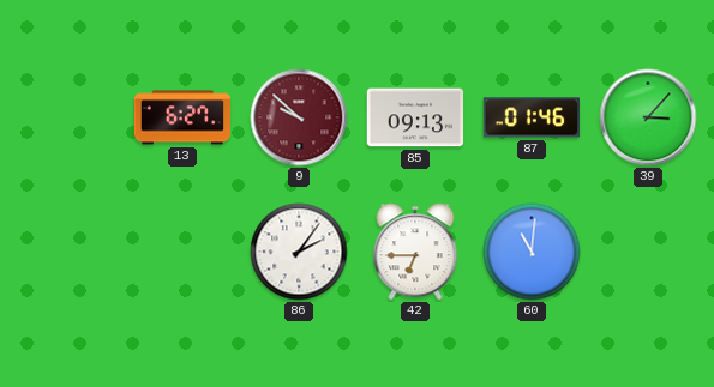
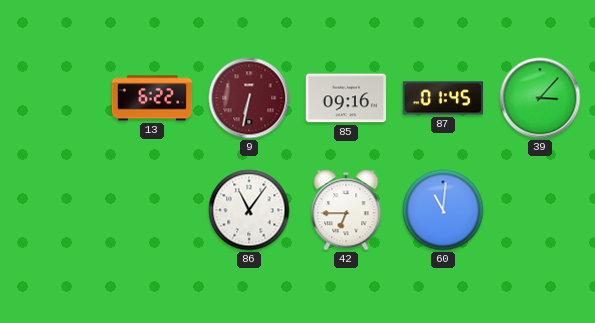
13: 6:27 -> 6:22
9: 9:52 -> 6:32
85: 09:13 -> 09:16
87: 01:46 -> 01:45
86: 2:06 -> 11:06
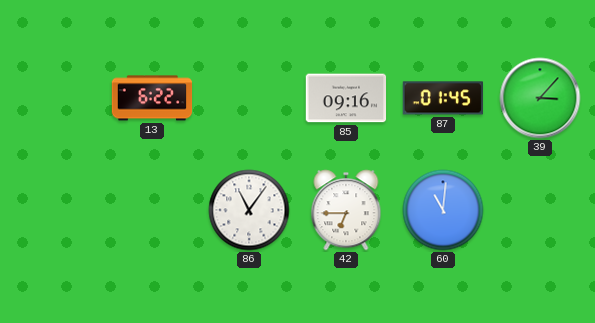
9: 6:32 -> none
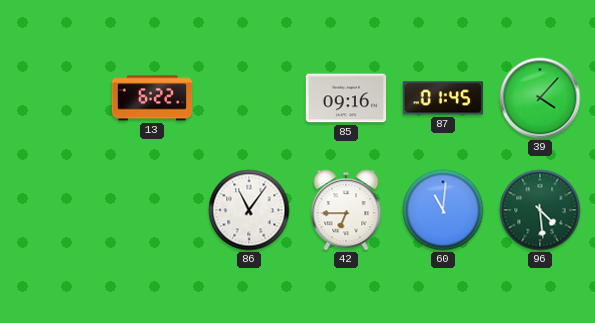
39: 3:07 -> 4:07
96: none -> 4:29
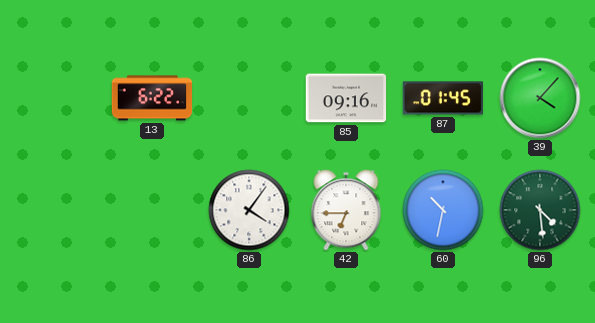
86: 11:06 -> 4:06
60: 11:01 -> 10:32
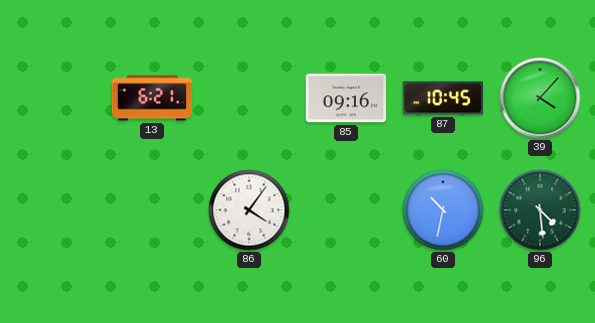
13: 6:22 -> 6:21
87: 01:45 -> 10:45
42: 6:45 -> none
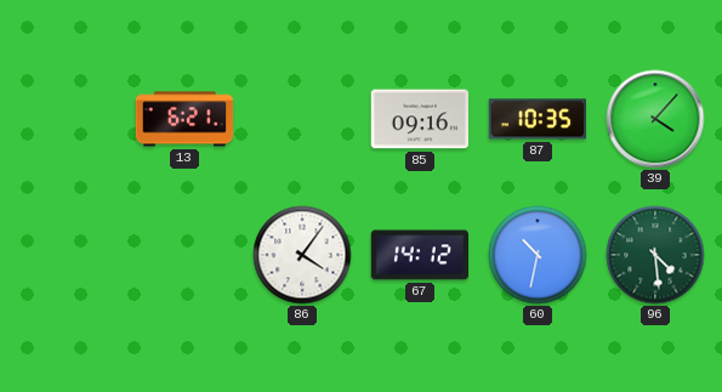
87: 10:45 -> 10:35
67: none -> 14:12
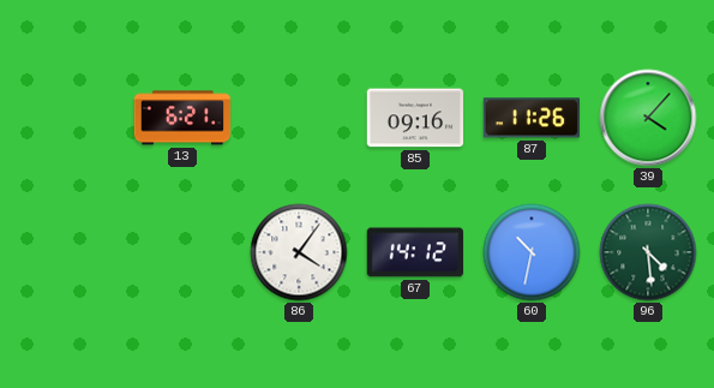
87: 10:35 -> 11:26
